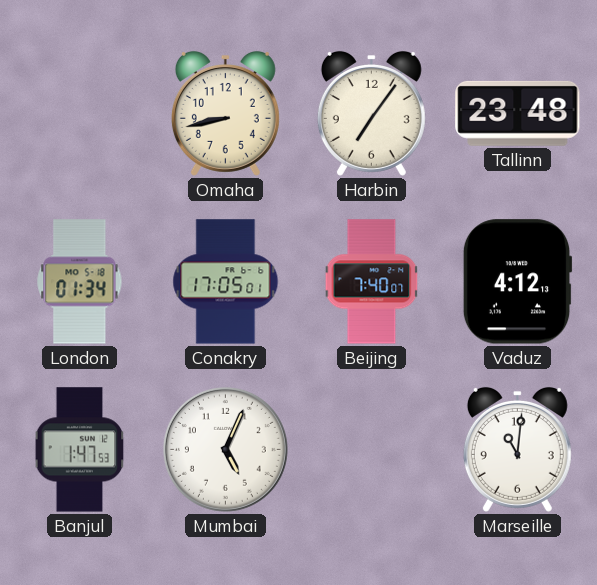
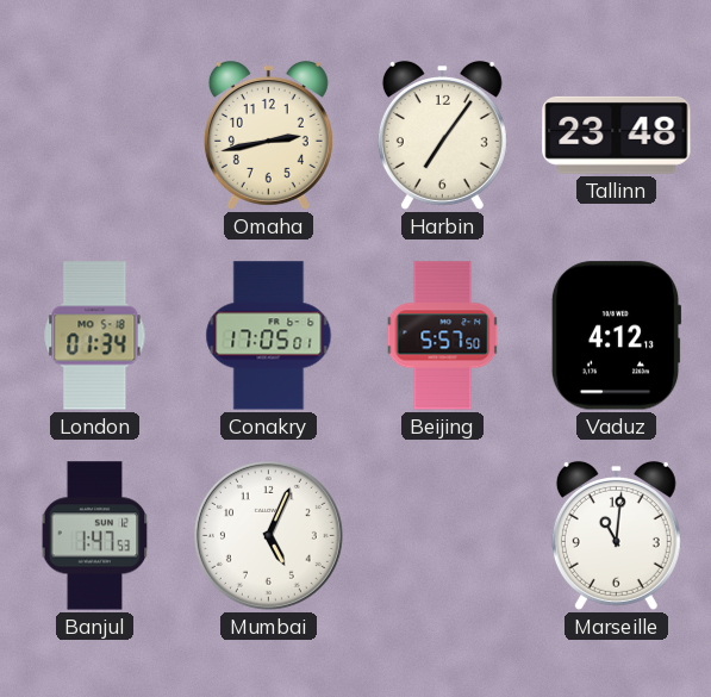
Omaha: 8:43 -> 2:43
Beijing: 7:40 -> 5:57
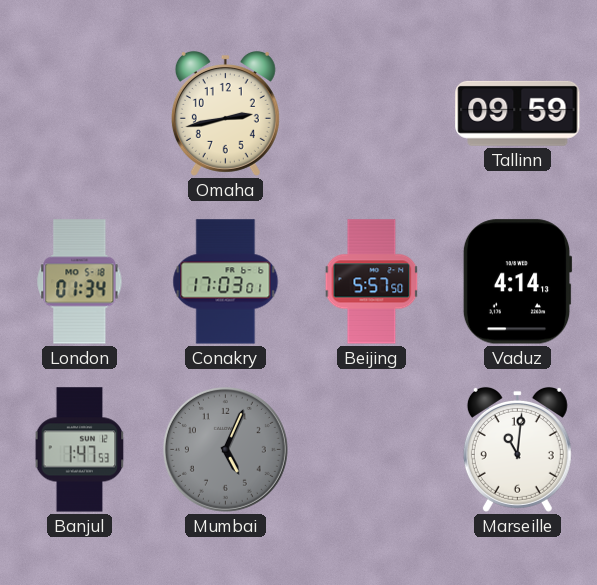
Harbin: 7:06 -> none
Tallinn: 23:48 -> 09:59
Conakry: 17:05 -> 17:03
Vaduz: 4:12 -> 4:14
Mumbai dial: white -> grey
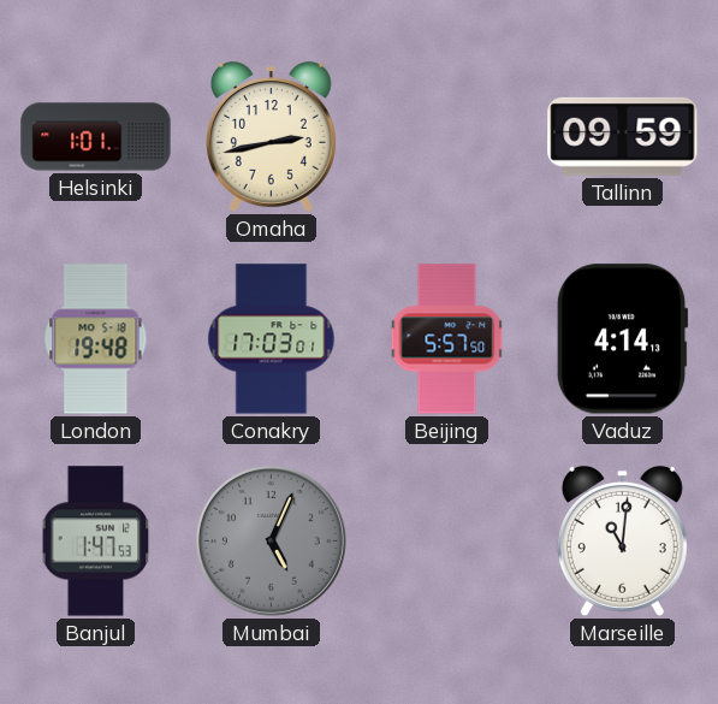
Helsinki: none -> 1:01
London: 01:34 -> 19:48
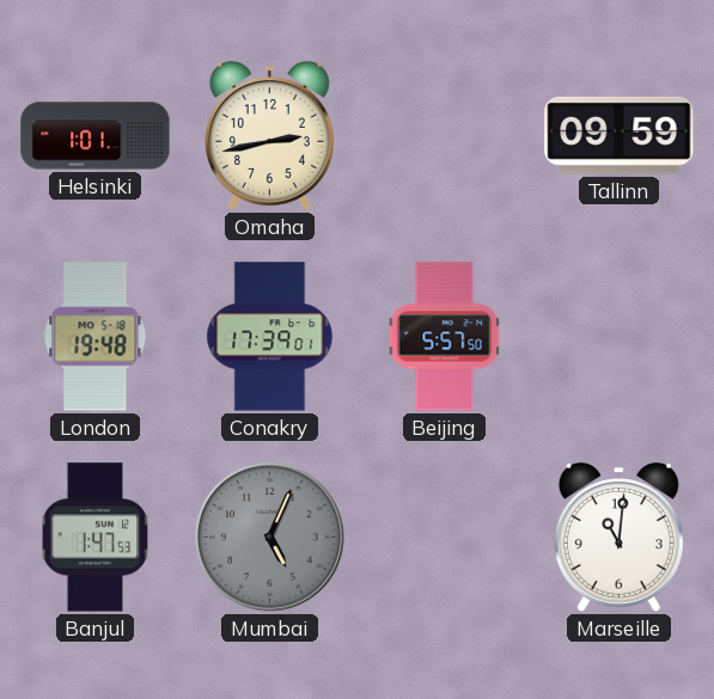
Conakry: 17:03 -> 17:39
Vaduz: 4:14 -> none
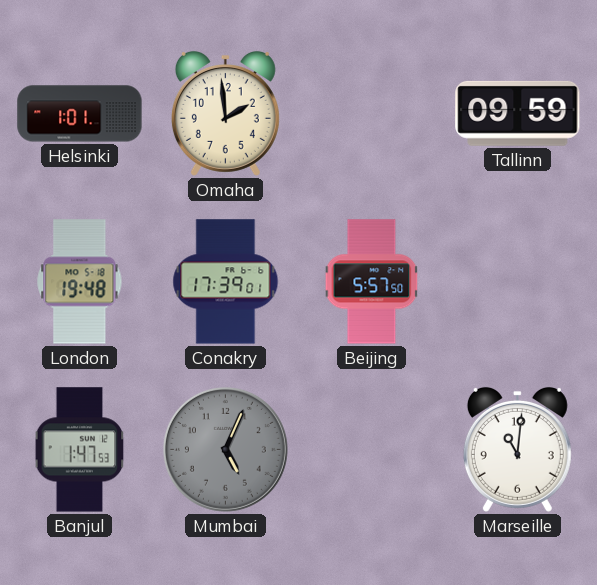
Omaha: 2:43 -> 1:59
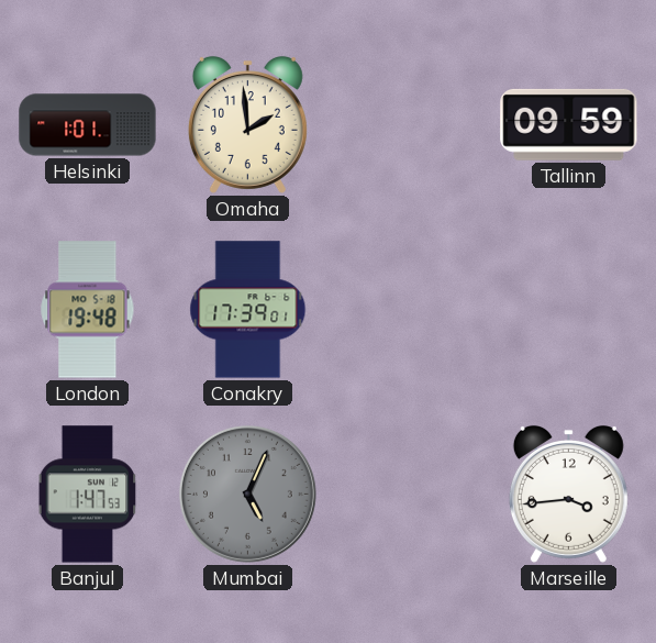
Beijing: 5:57 -> none
Marseille: 11:01 -> 3:44
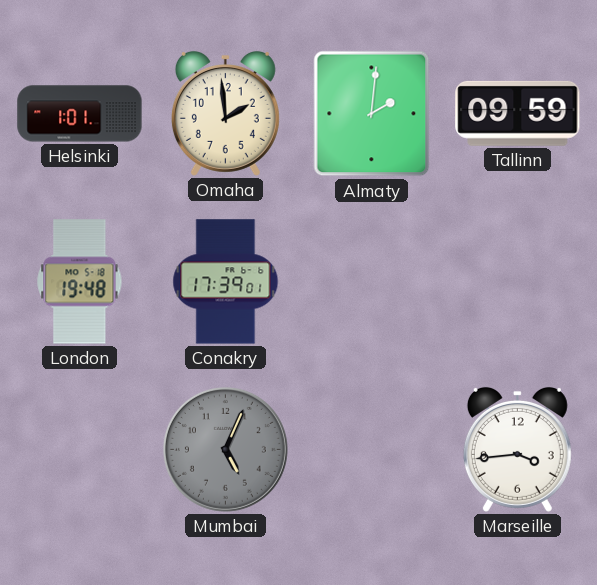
Almaty: none -> 2:01
Banjul: 1:47 -> none
